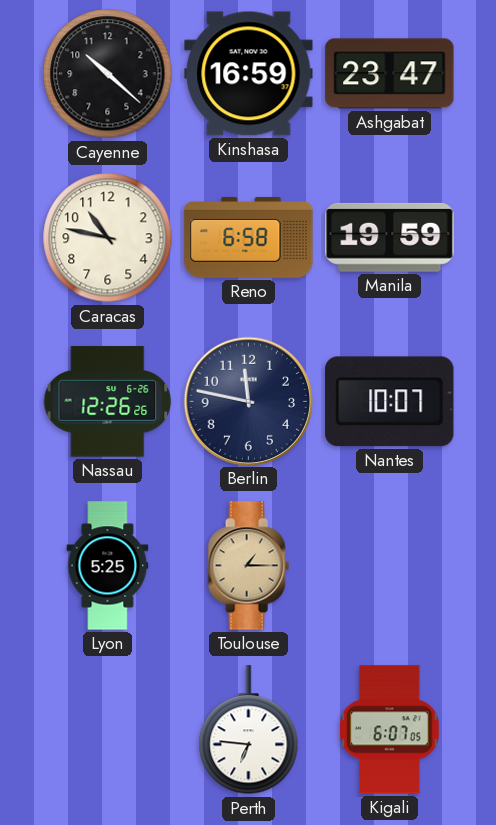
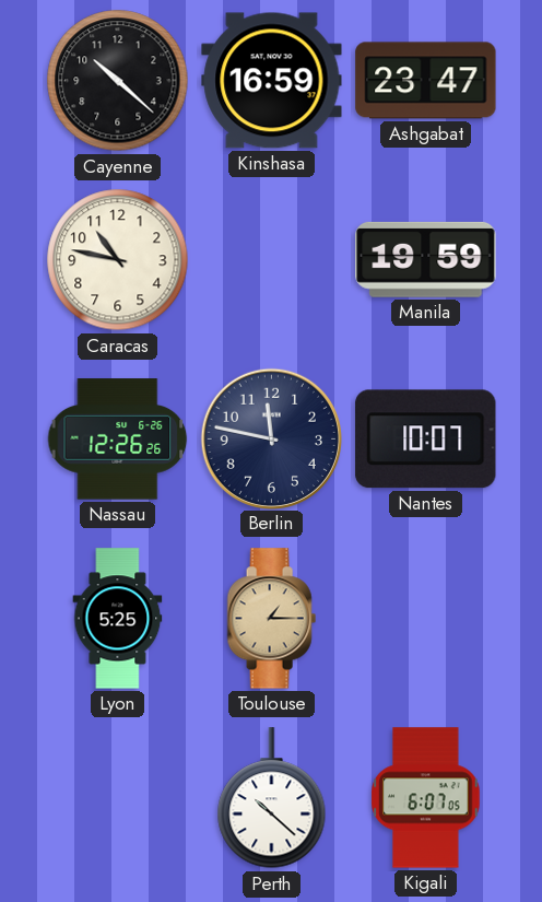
Reno: 6:58 -> none
Perth: 6:46 -> 10:22
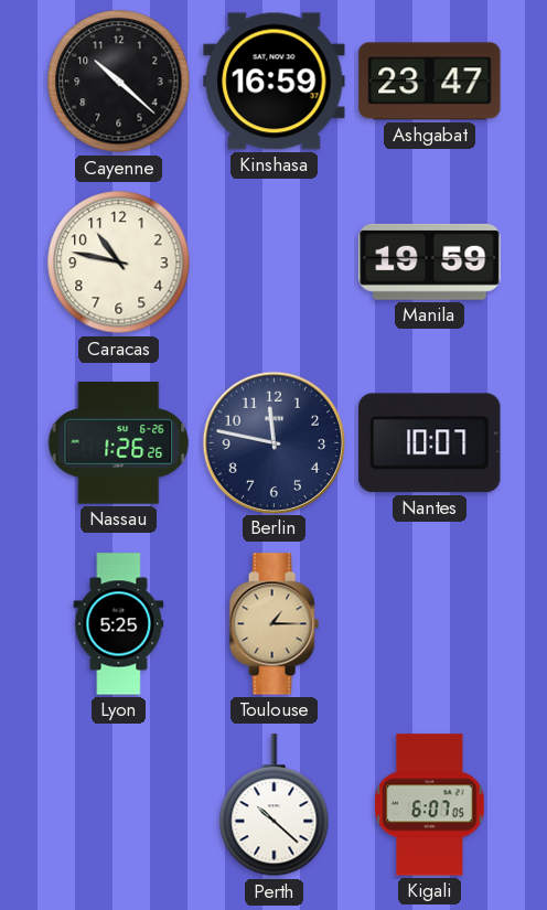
Nassau: 12:26 -> 1:26
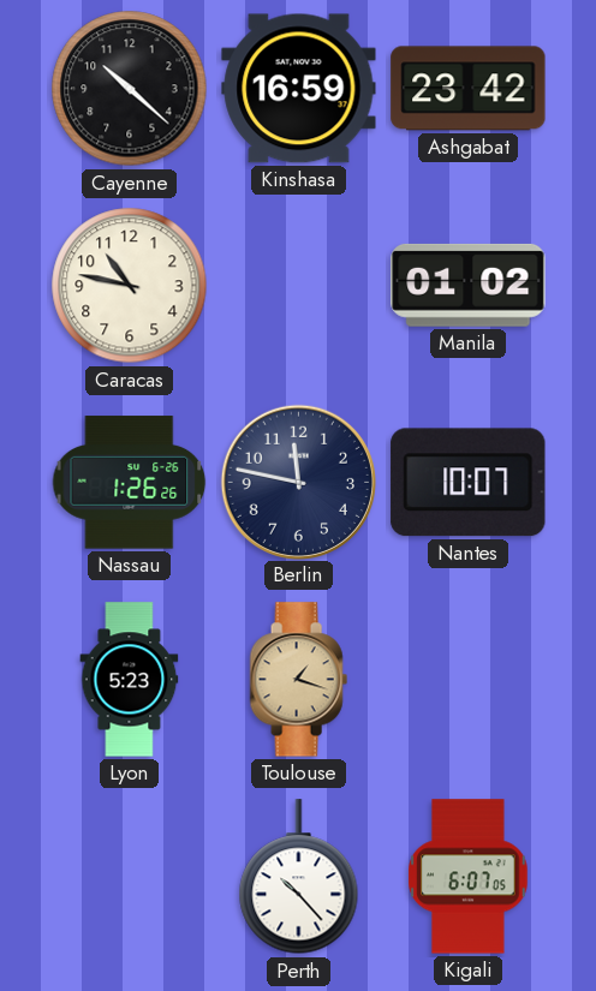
Ashgabat: 23:47 -> 23:42
Manila: 19:59 -> 01:02
Lyon: 5:25 -> 5:23
Toulouse: 1:15 -> 1:18
Perth: 10:22 -> 10:23
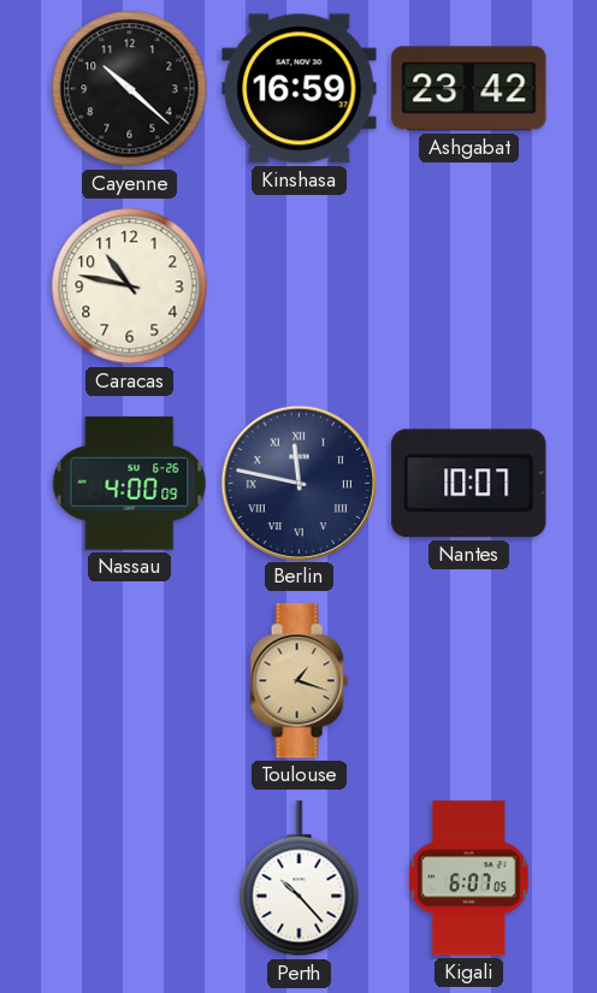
Manila: 01:02 -> none
Nassau: 1:26 -> 4:00
Berlin numerals: Arabic -> Roman
Lyon: 5:23 -> none
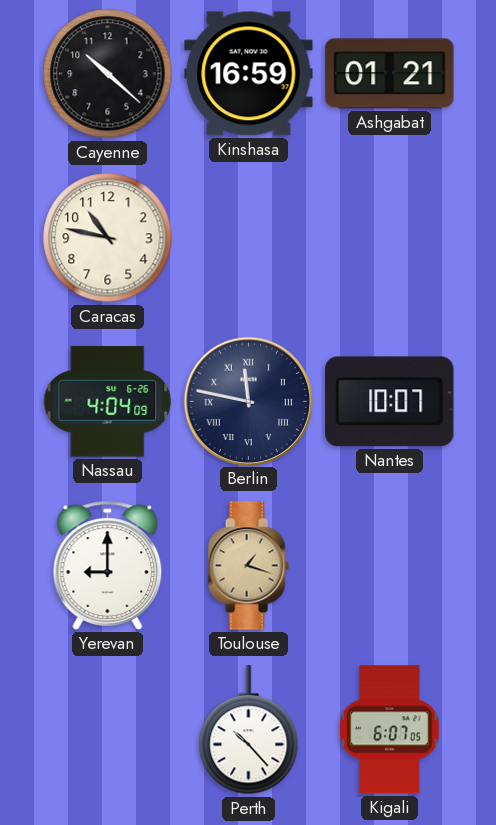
Ashgabat: 23:42 -> 01:21
Nassau: 4:00 -> 4:04
Yerevan: none -> 9:00
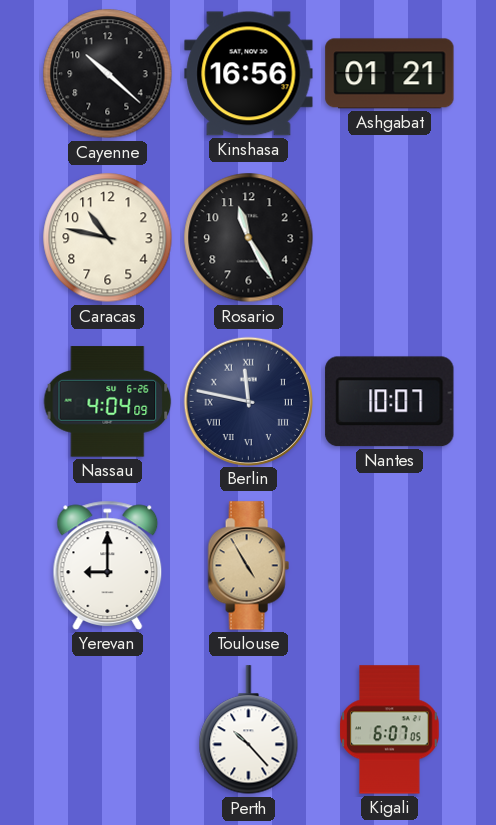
Kinshasa: 16:59 -> 16:56
Rosario: none -> 11:25
Toulouse: 1:18 -> 4:55
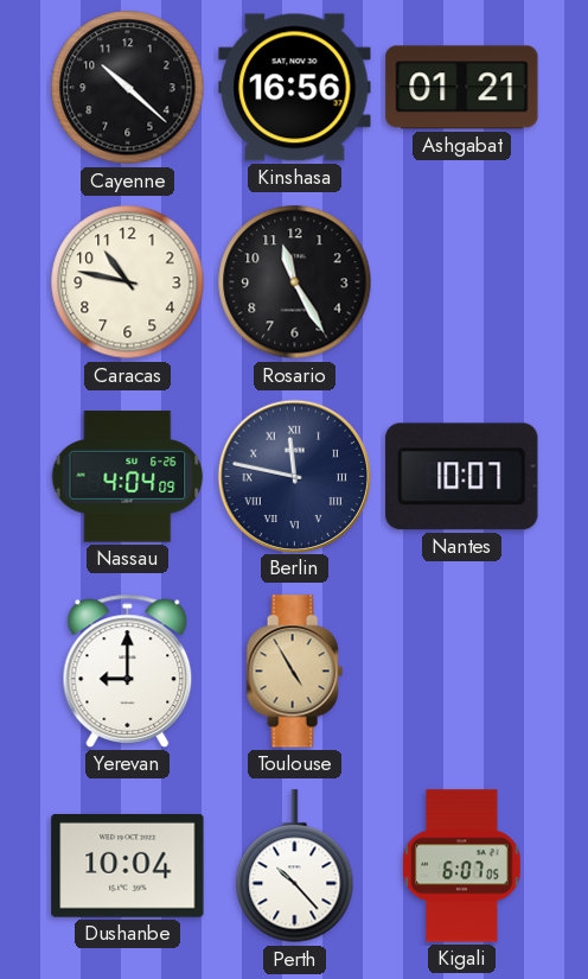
Dushanbe: none -> 10:04
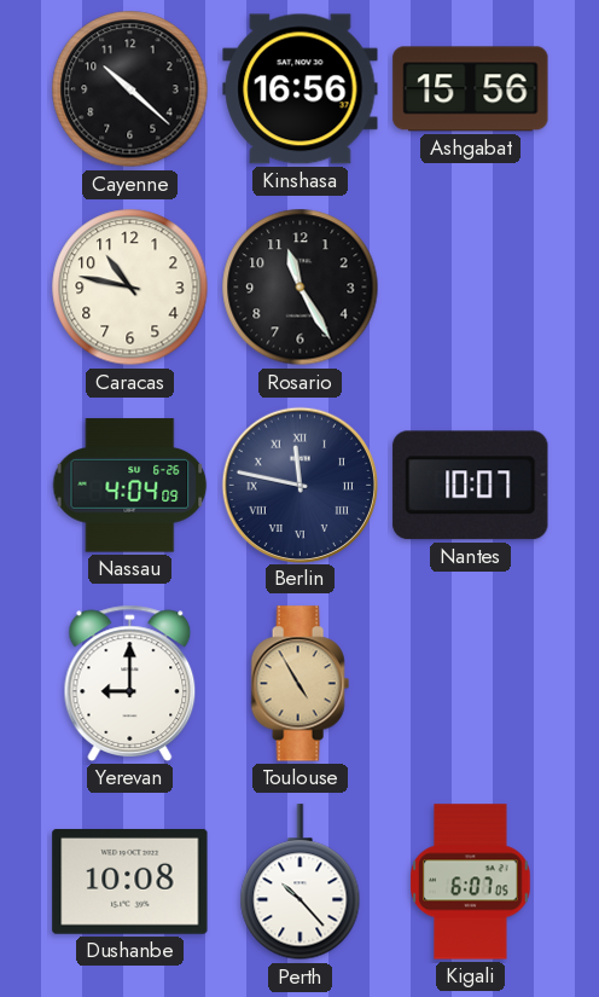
Ashgabat: 01:21 -> 15:56
Dushanbe: 10:04 -> 10:08
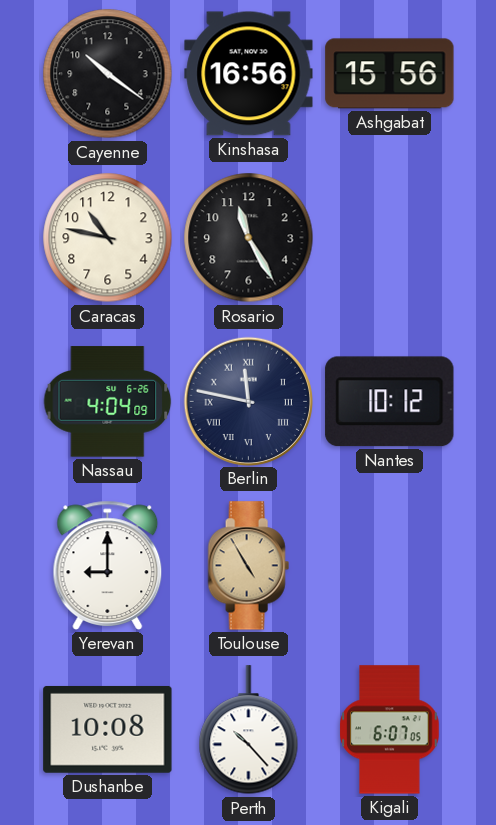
Cayenne: 10:22 -> 10:21
Nantes: 10:07 -> 10:12
